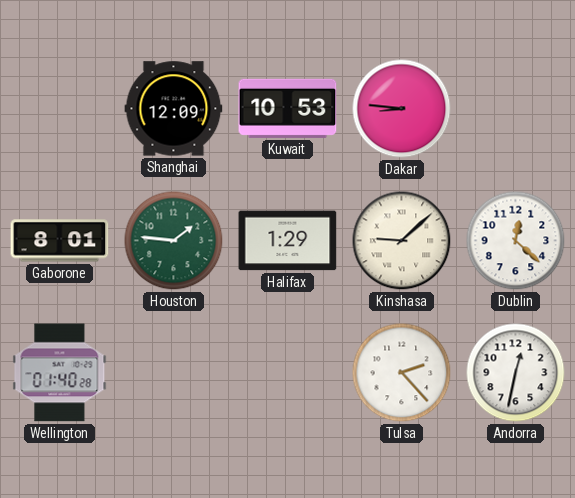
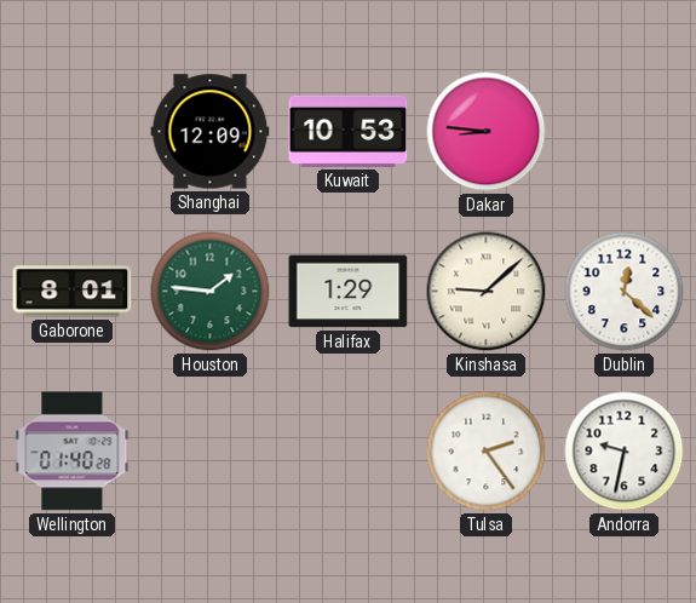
Tulsa: 2:23 -> 2:24
Andorra: 12:32 -> 9:32
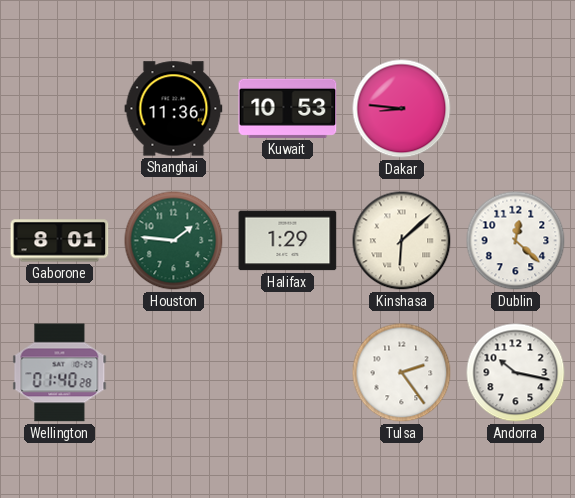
Shanghai: 12:09 -> 11:36
Kinshasa: 9:08 -> 6:08
Andorra: 9:32 -> 10:17
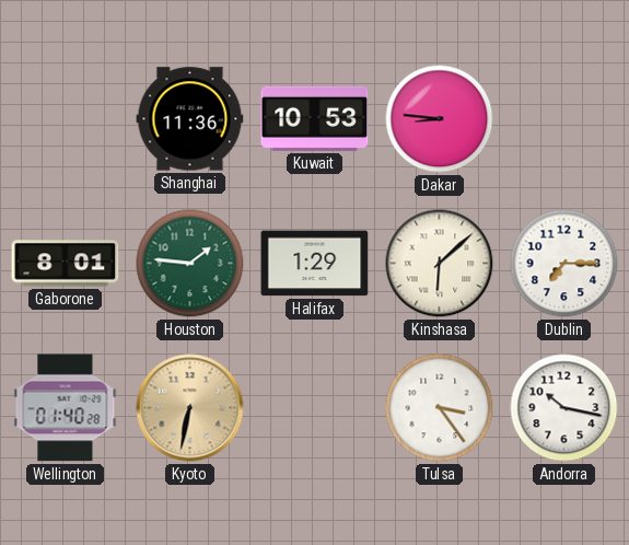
Dublin: 12:22 -> 7:15
Kyoto: none -> 6:32
Tulsa: 2:24 -> 3:24
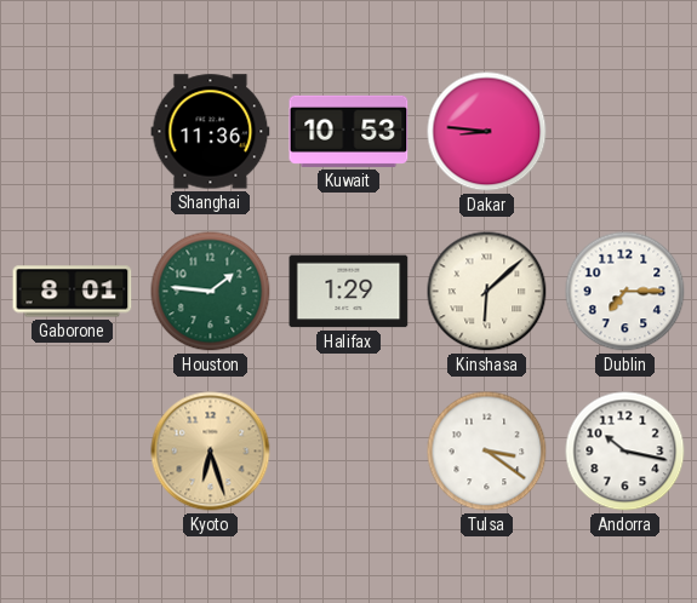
Wellington: 01:40 -> none
Kyoto: 6:32 -> 6:27
Tulsa: 3:24 -> 3:21
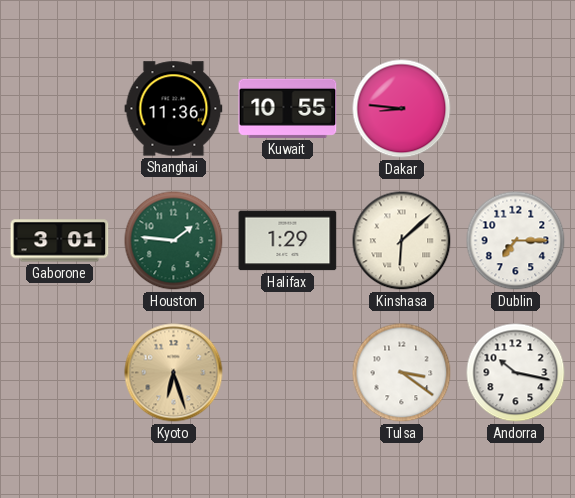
Kuwait: 10:53 -> 10:55
Gaborone: 8:01 -> 3:01
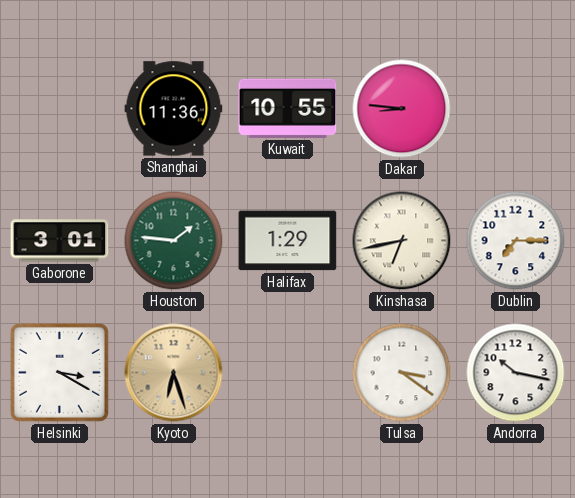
Kinshasa: 6:08 -> 6:43
Helsinki: none -> 3:20
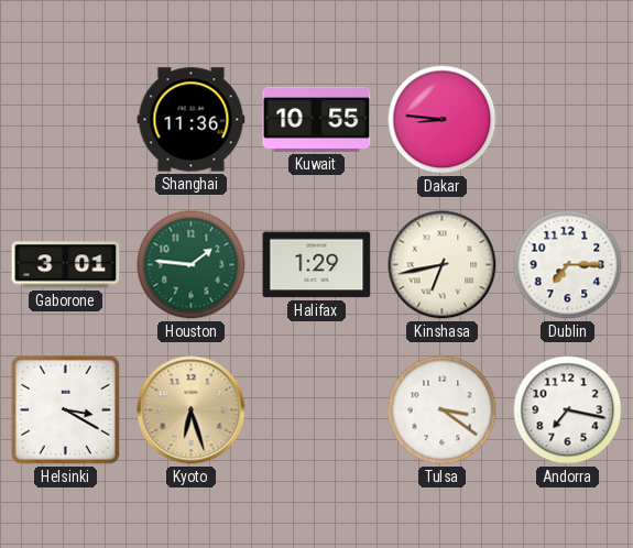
Andorra: 10:17 -> 7:17
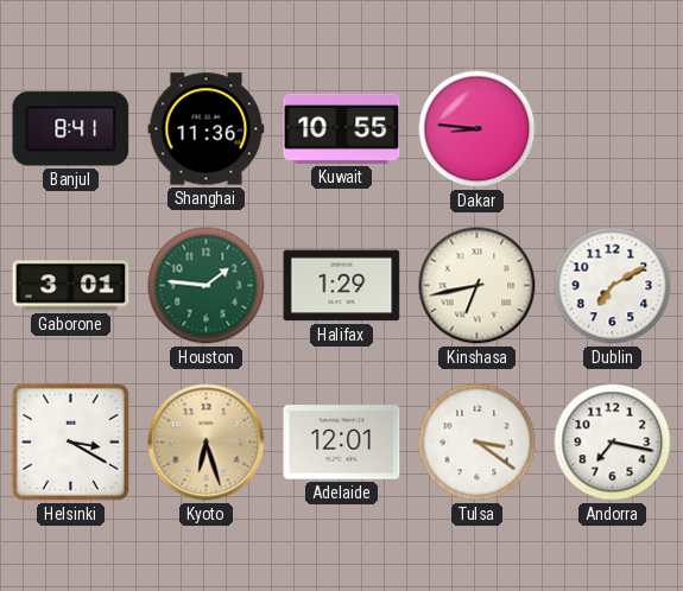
Banjul: none -> 8:41
Dublin: 7:15 -> 7:10
Adelaide: none -> 12:01
